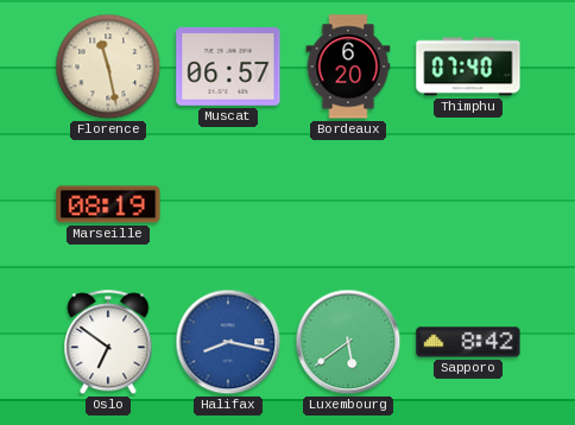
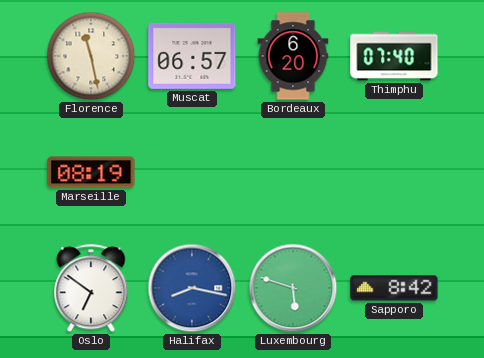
Luxembourg: 5:39 -> 5:48
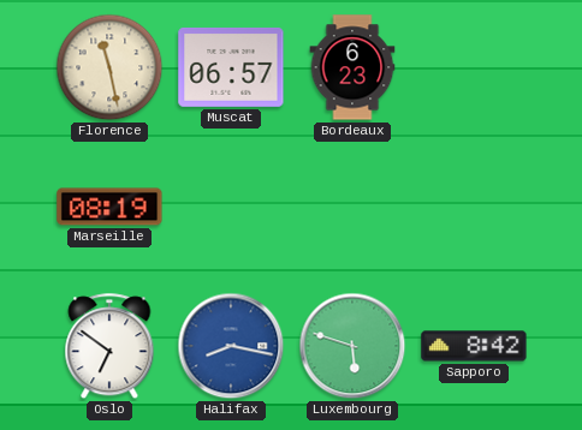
Bordeaux: 6:20 -> 6:23
Thimphu: 07:40 -> none
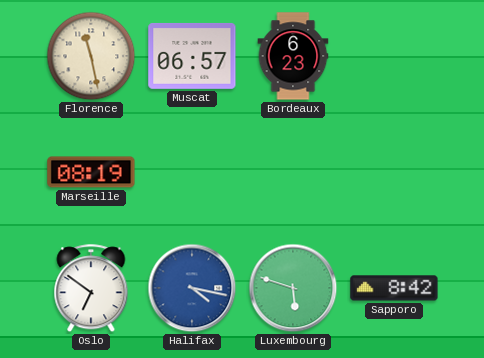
Halifax: 8:17 -> 4:17
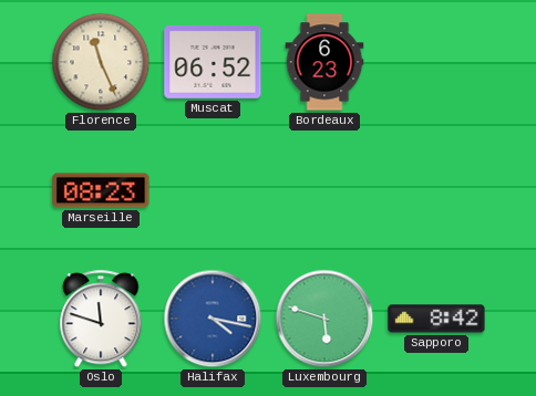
Florence: 11:28 -> 11:26
Muscat: 06:57 -> 06:52
Marseille: 08:19 -> 08:23
Oslo: 6:51 -> 11:48
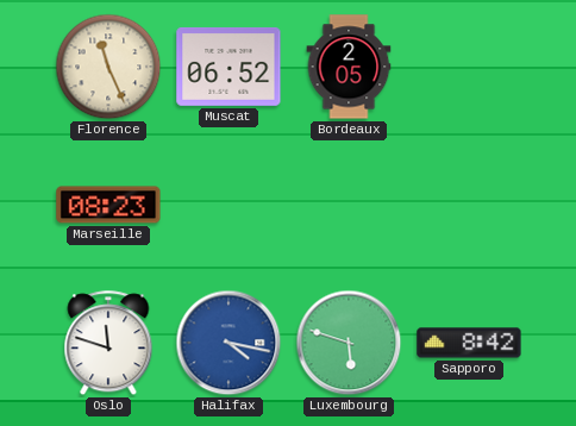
Bordeaux: 6:23 -> 2:05
